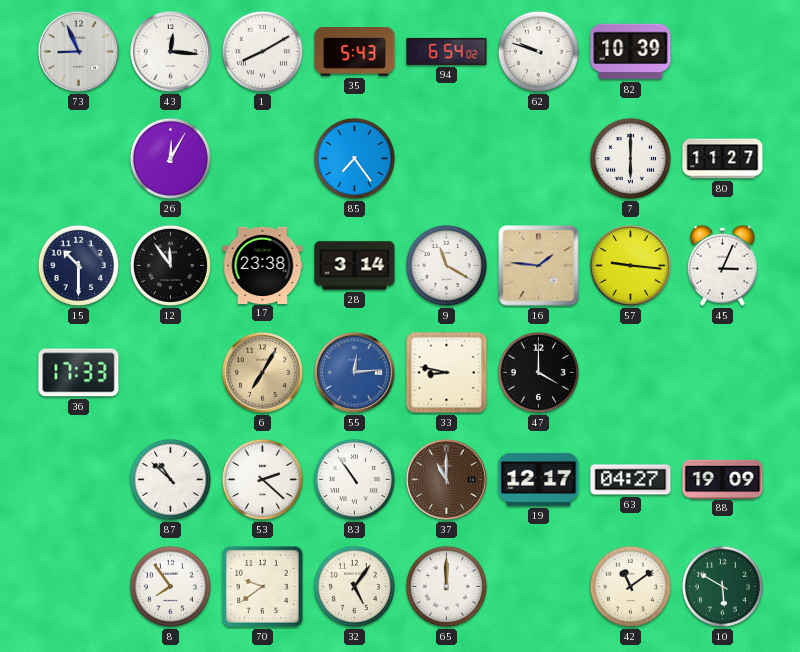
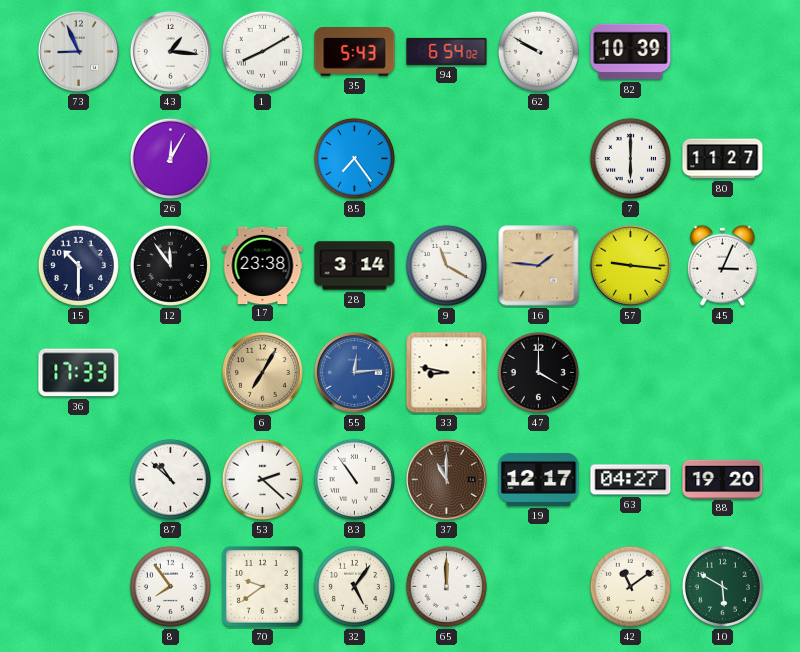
43: 12:16 -> 1:16
62: 9:48 -> 9:50
88: 19:09 -> 19:20
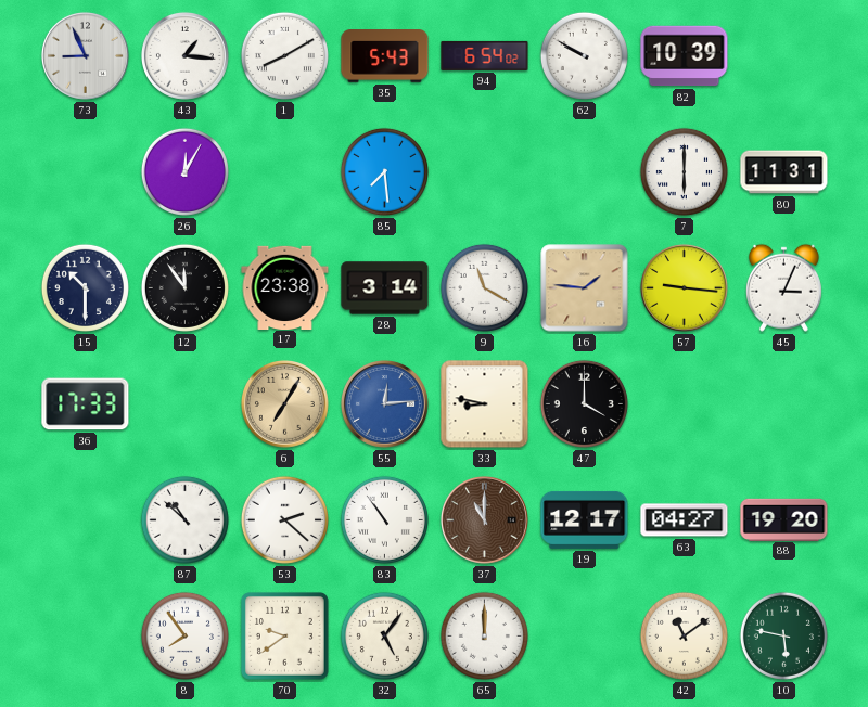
85: 7:24 -> 7:29
80: 11:27 -> 11:31
10: 5:50 -> 5:47
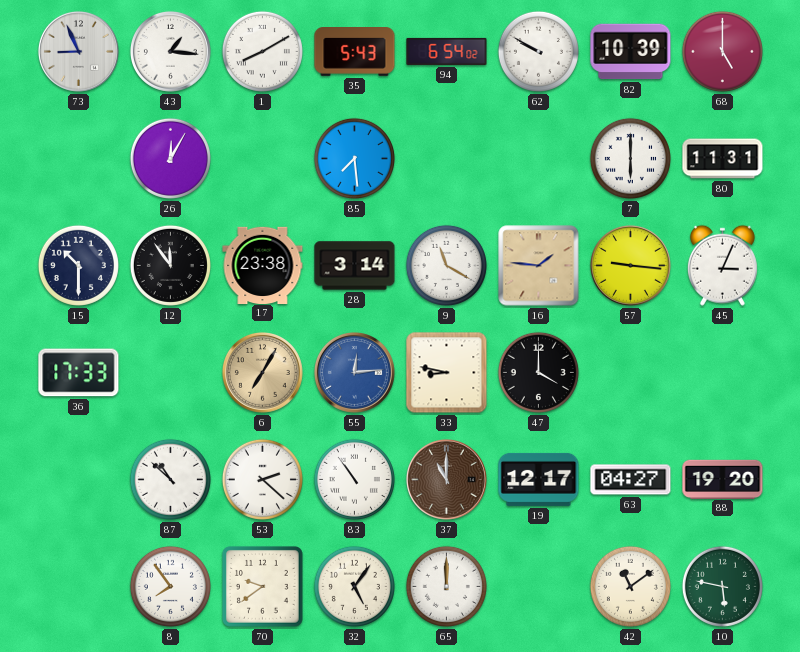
68: none -> 5:00
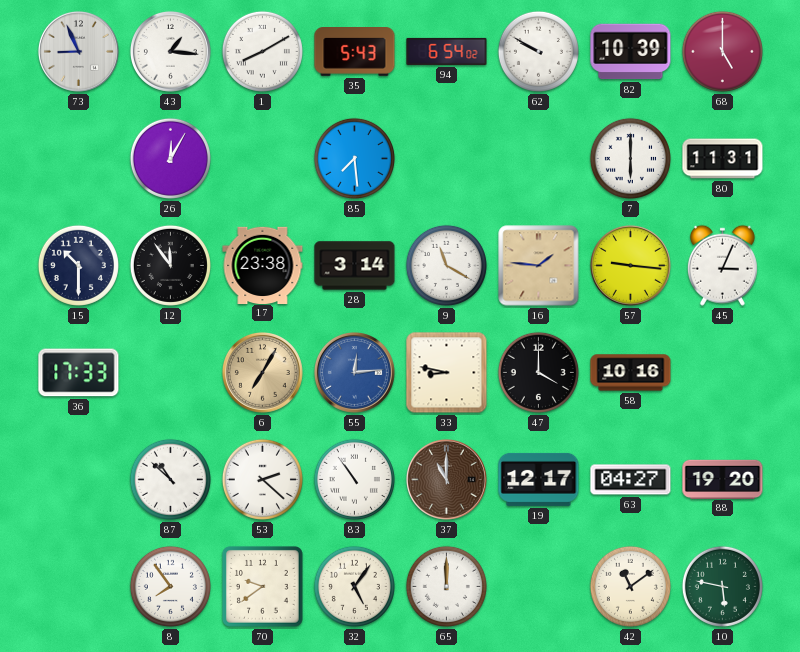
58: none -> 10:16
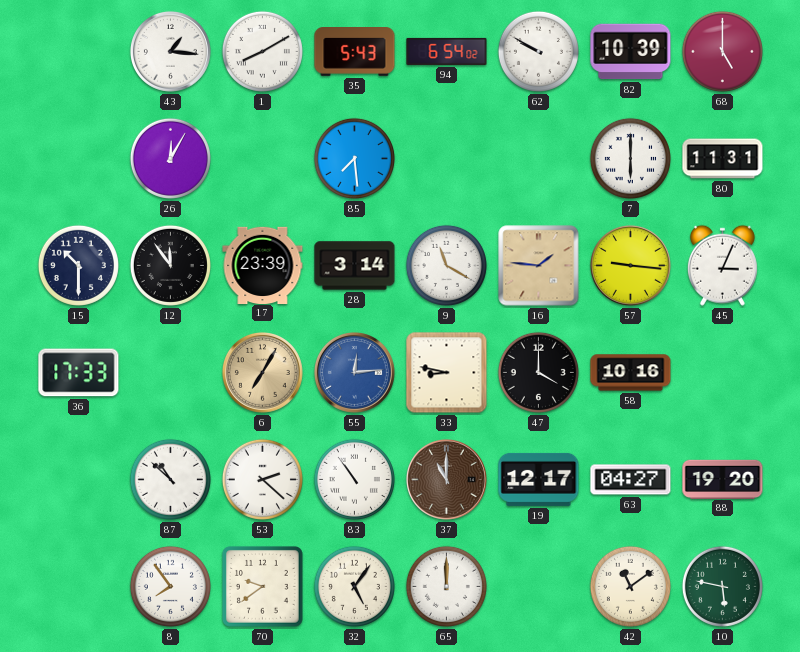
73: 8:56 -> none
17: 23:38 -> 23:39
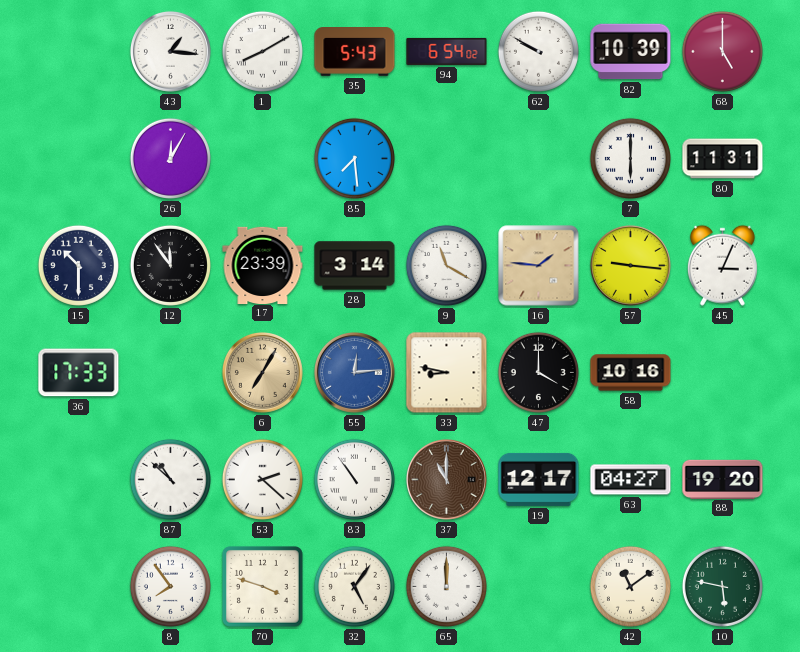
70: 9:39 -> 3:48
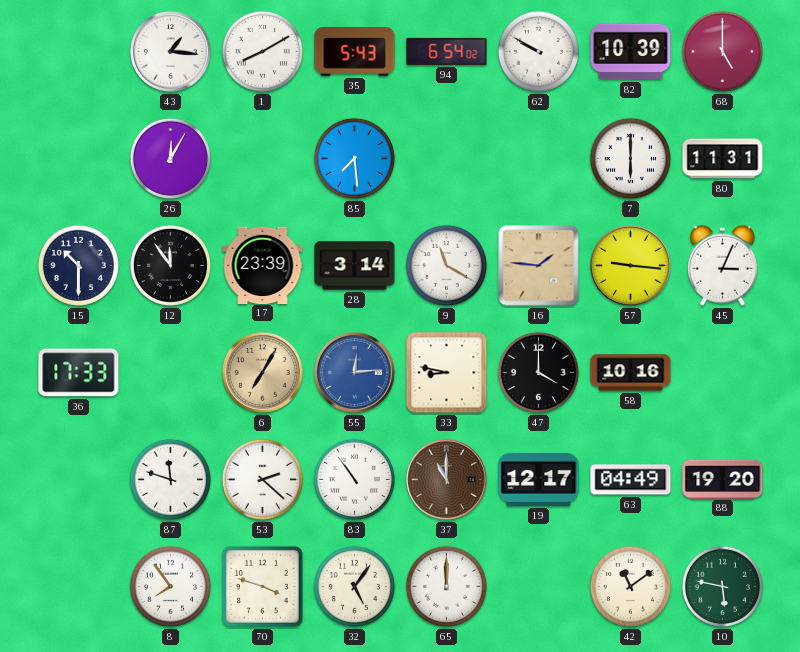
87: 10:52 -> 11:48
63: 04:27 -> 04:49
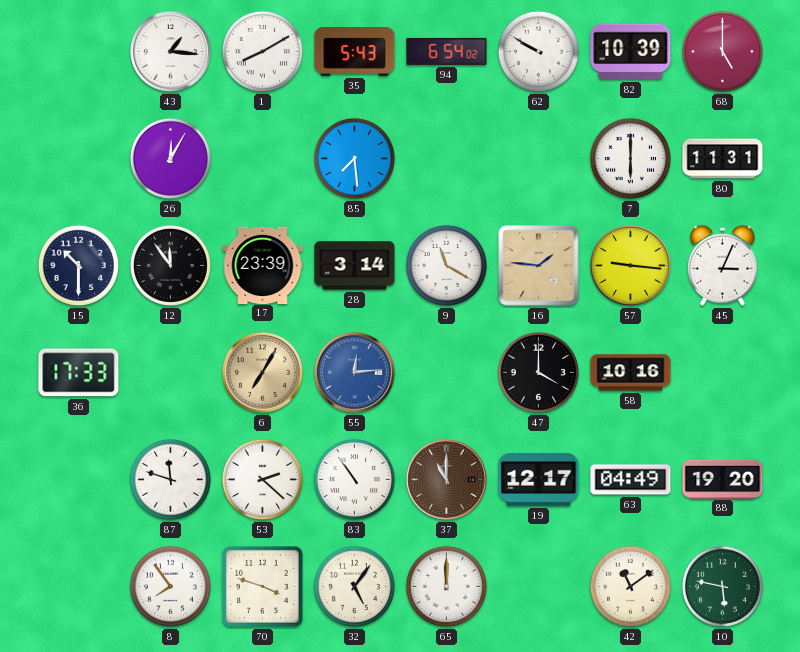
33: 8:47 -> none
